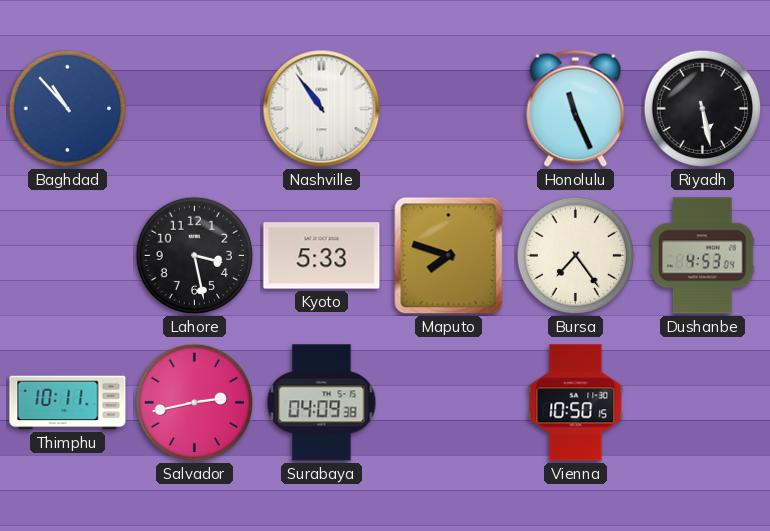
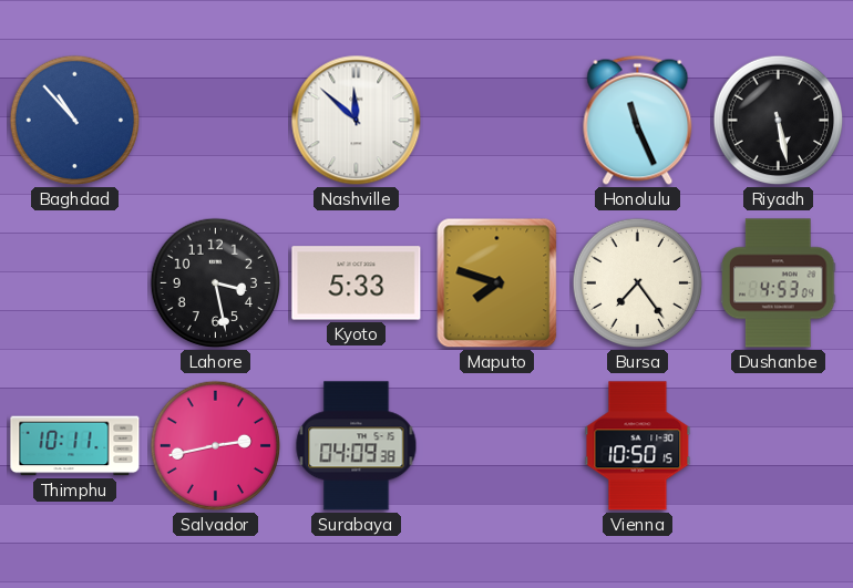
Nashville: 10:54 -> 11:52
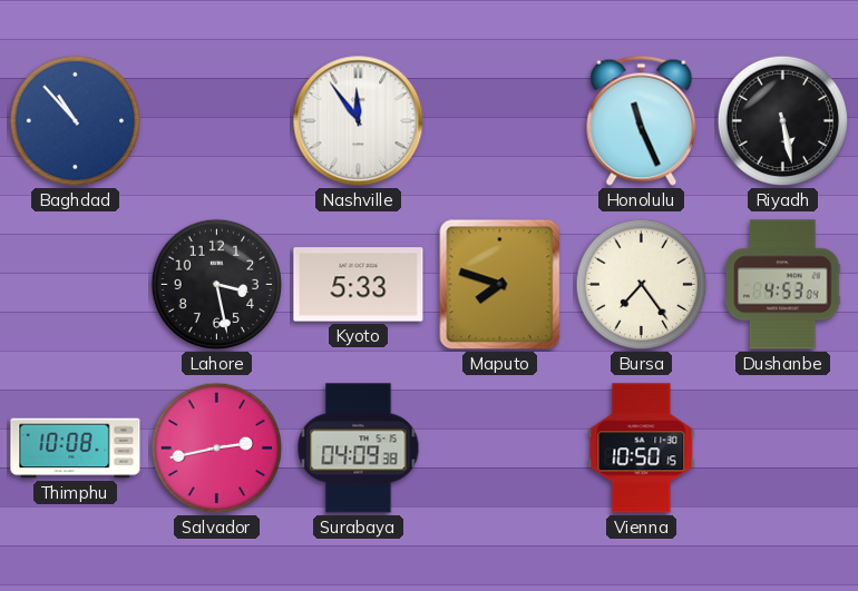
Nashville: 11:52 -> 11:54
Thimphu: 10:11 -> 10:08
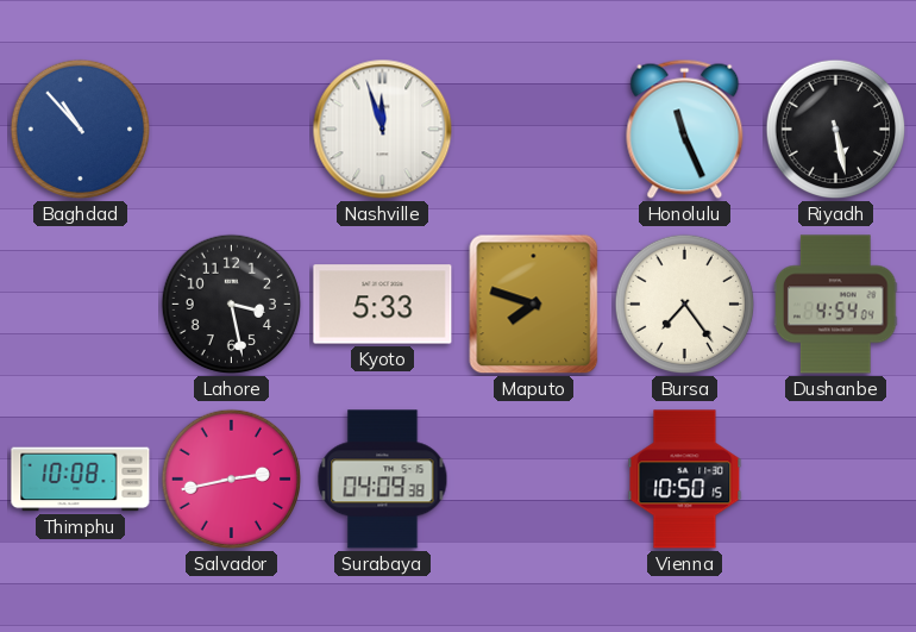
Nashville: 11:54 -> 11:57
Dushanbe: 4:53 -> 4:54
